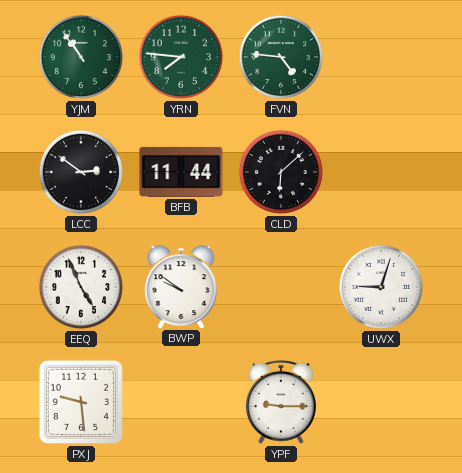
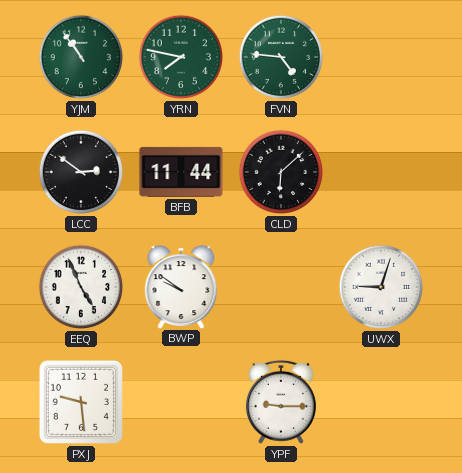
YRN: 7:46 -> 7:47
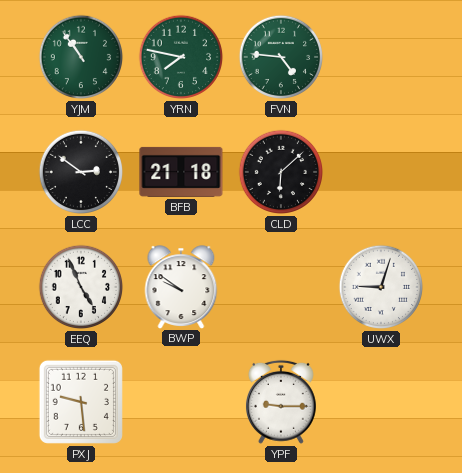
BFB: 11:44 -> 21:18
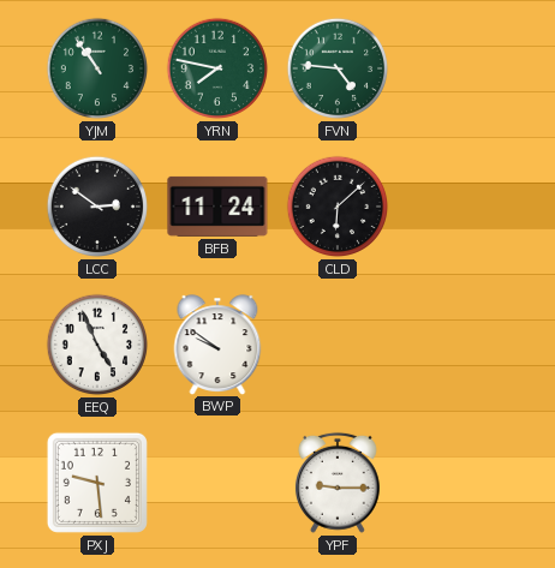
BFB: 21:18 -> 11:24
UWX: 9:03 -> none
